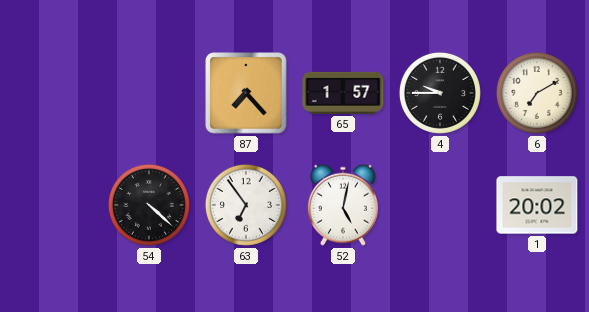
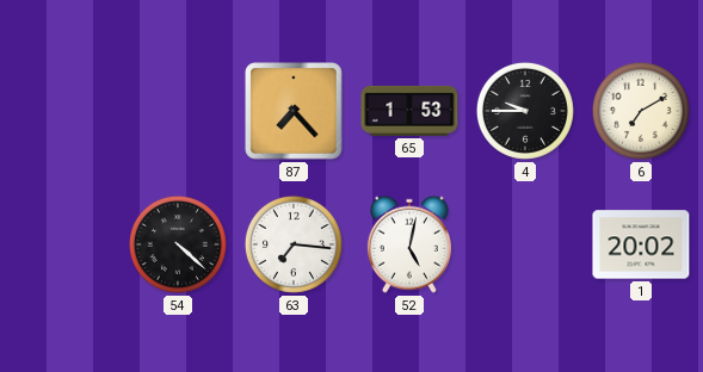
65: 1:57 -> 1:53
63: 6:54 -> 7:16
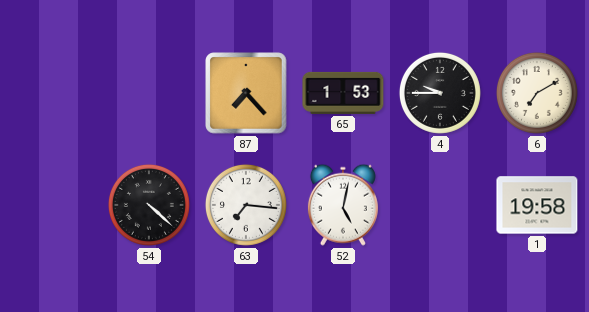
1: 20:02 -> 19:58
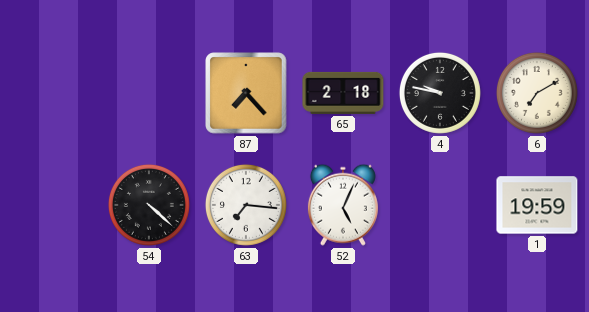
65: 1:53 -> 2:18
4: 9:45 -> 9:47
52: 5:02 -> 5:04
1: 19:58 -> 19:59
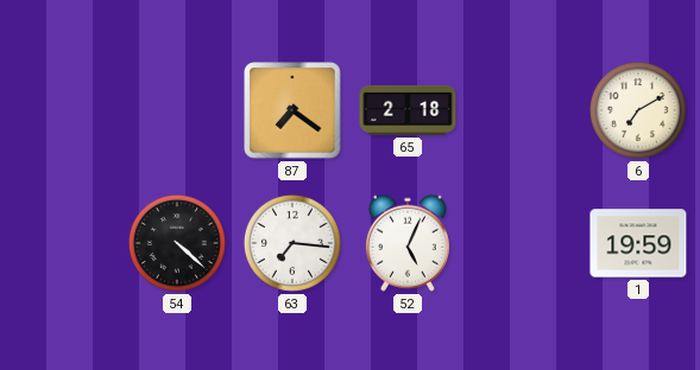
87: 7:23 -> 7:21
4: 9:47 -> none
